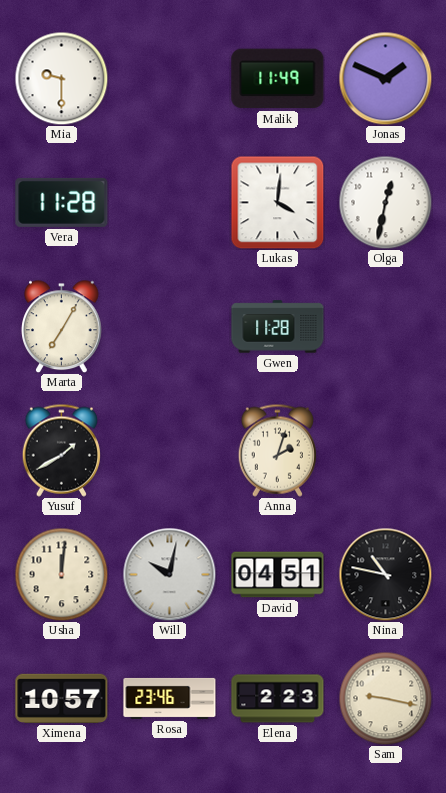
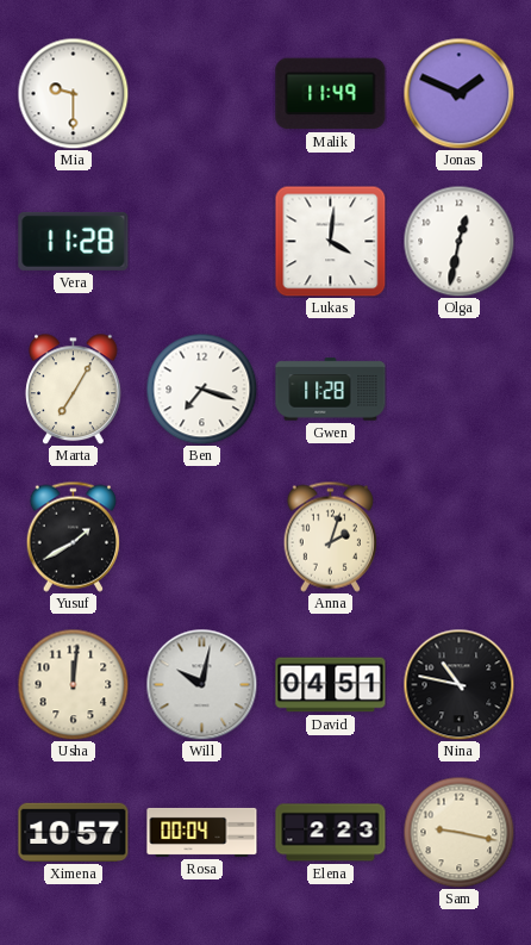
Ben: none -> 7:18
Rosa: 23:46 -> 00:04
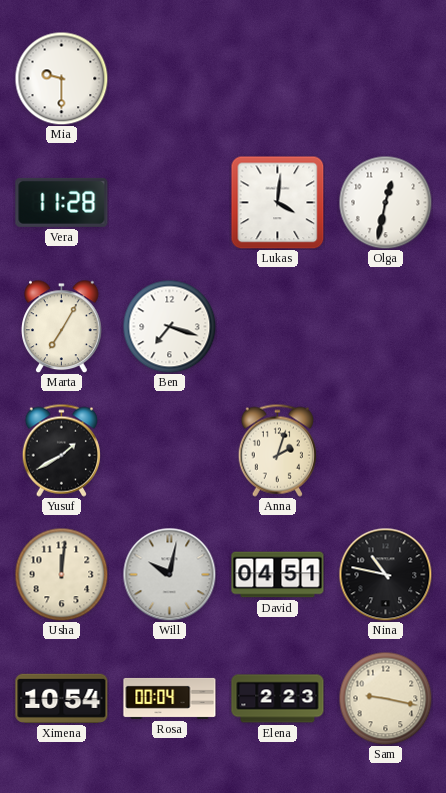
Malik: 11:49 -> none
Jonas: 1:49 -> none
Gwen: 11:28 -> none
Ximena: 10:57 -> 10:54
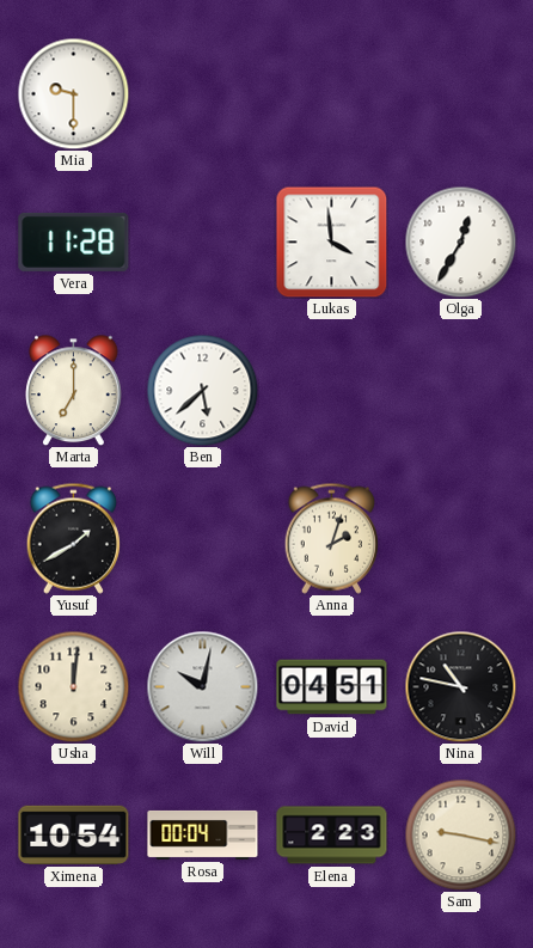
Lukas: 4:01 -> 3:59
Olga: 12:32 -> 12:35
Marta: 7:05 -> 7:00
Ben: 7:18 -> 5:38
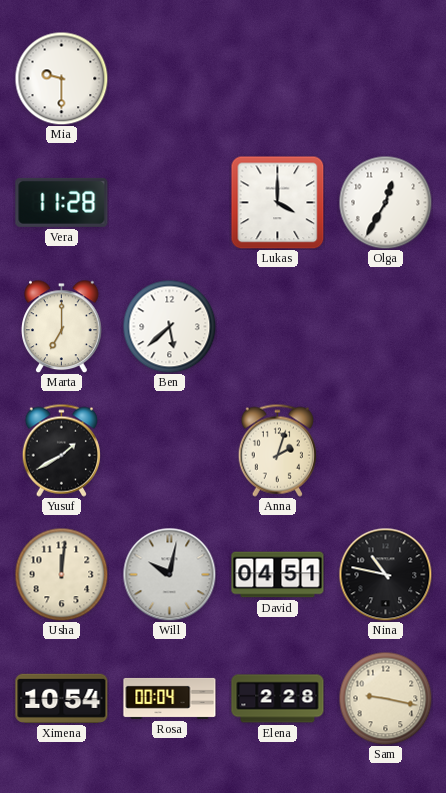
Lukas: 3:59 -> 4:00
Elena: 2:23 -> 2:28
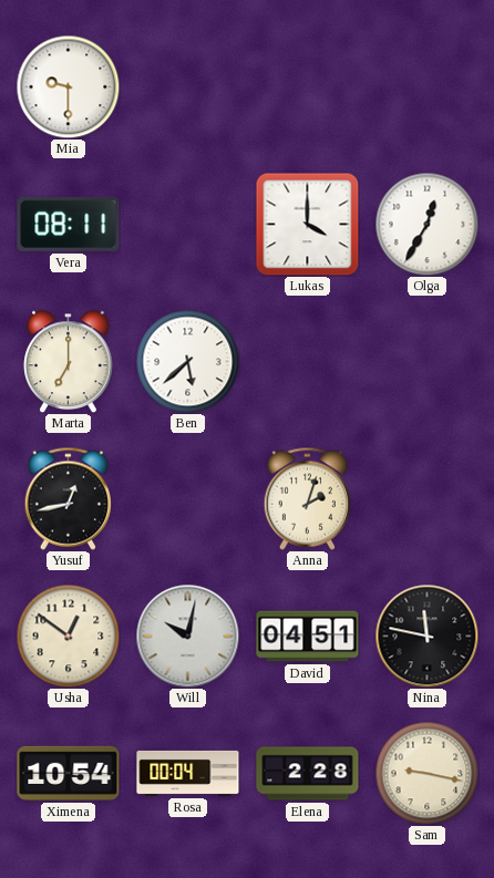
Vera: 11:28 -> 08:11
Yusuf: 1:40 -> 12:43
Usha: 12:01 -> 12:51
Nina: 10:47 -> 11:47
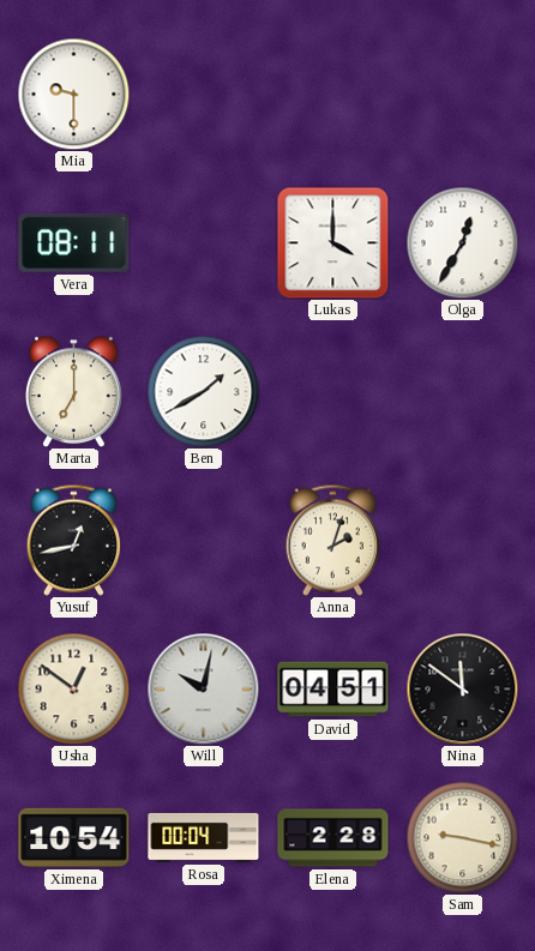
Ben: 5:38 -> 1:40
Nina: 11:47 -> 11:51
